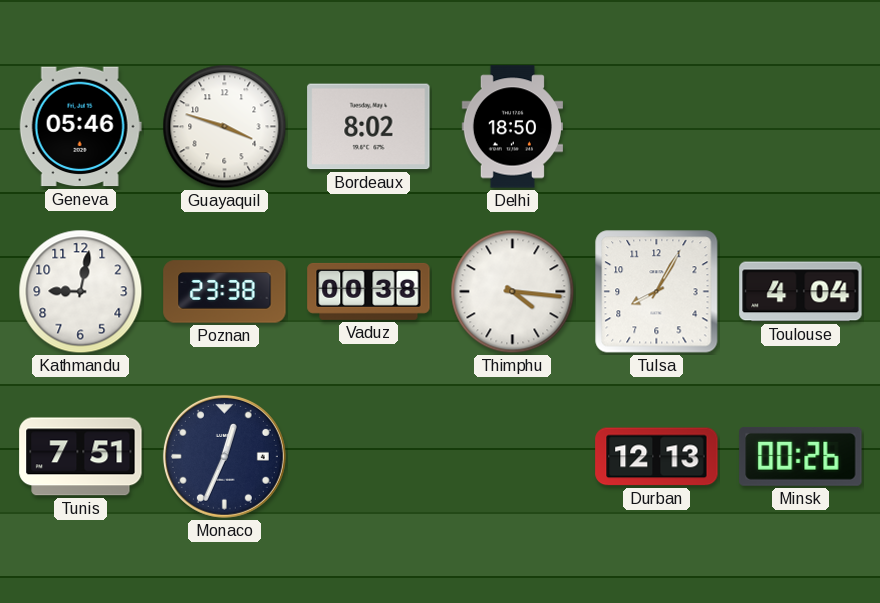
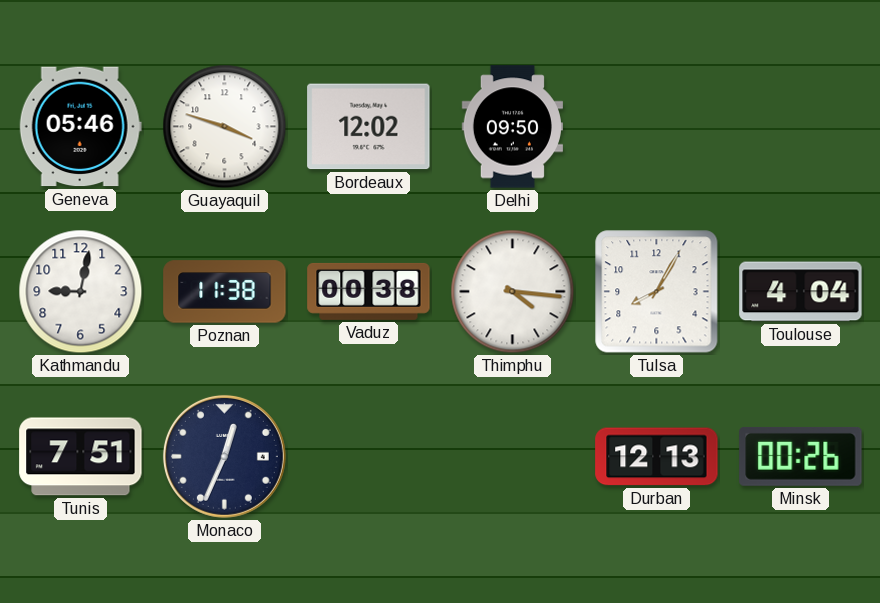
Bordeaux: 8:02 -> 12:02
Delhi: 18:50 -> 09:50
Poznan: 23:38 -> 11:38
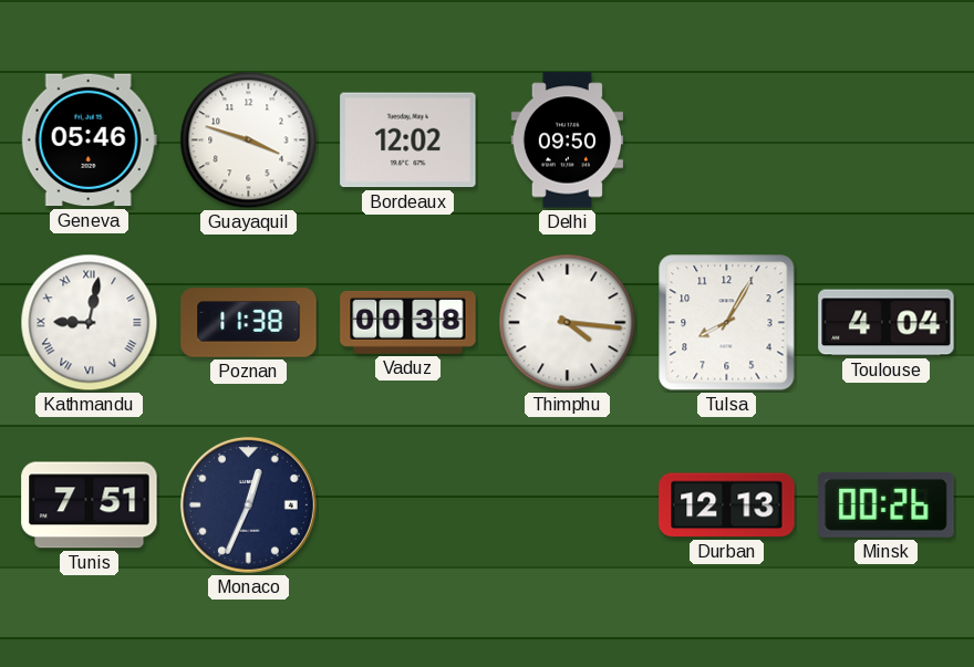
Kathmandu numerals: Arabic -> Roman
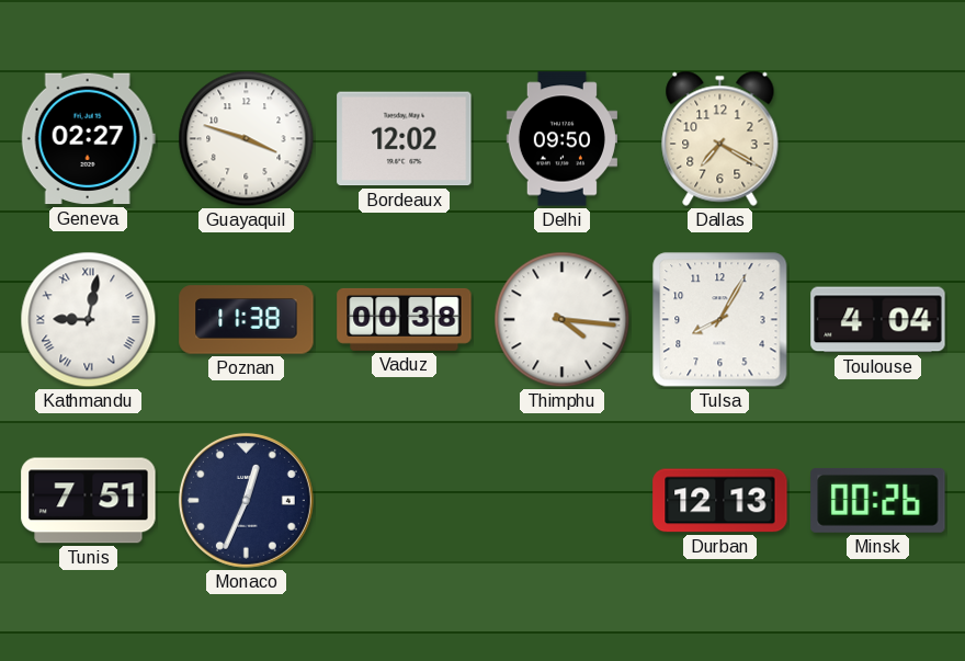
Geneva: 05:46 -> 02:27
Dallas: none -> 7:20
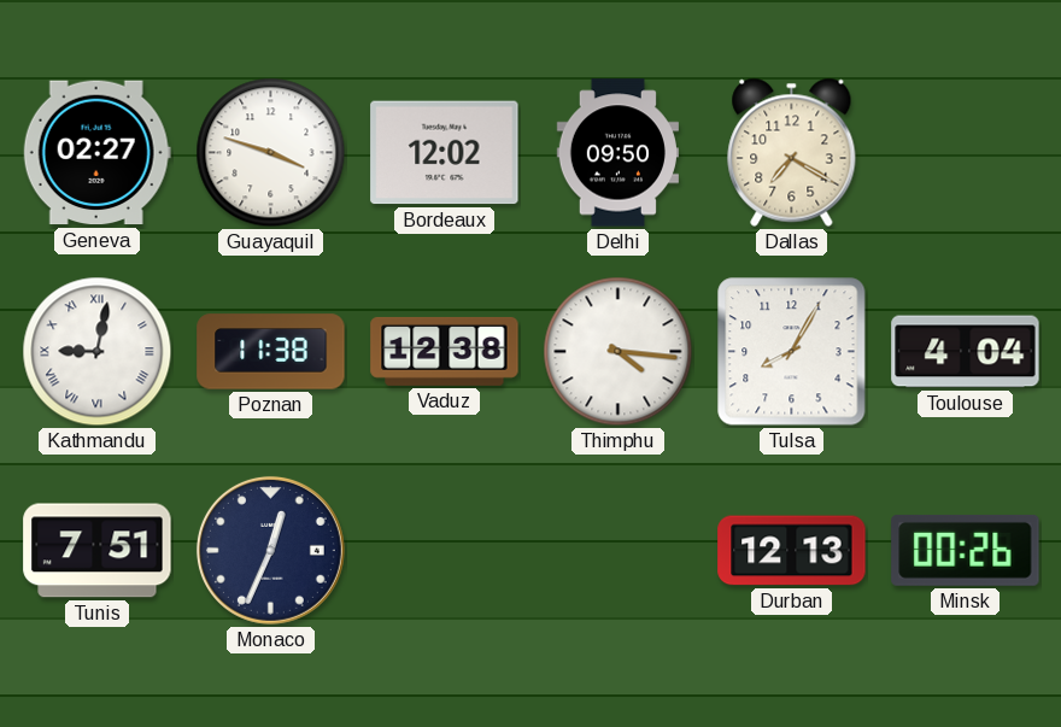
Vaduz: 00:38 -> 12:38
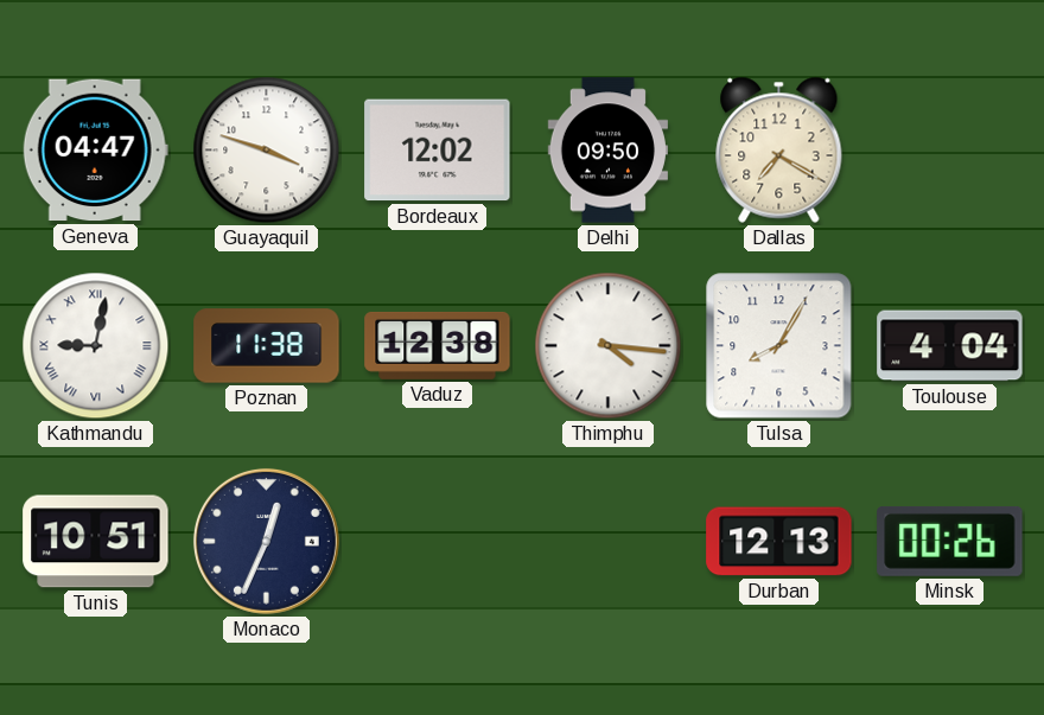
Geneva: 02:27 -> 04:47
Tunis: 7:51 -> 10:51
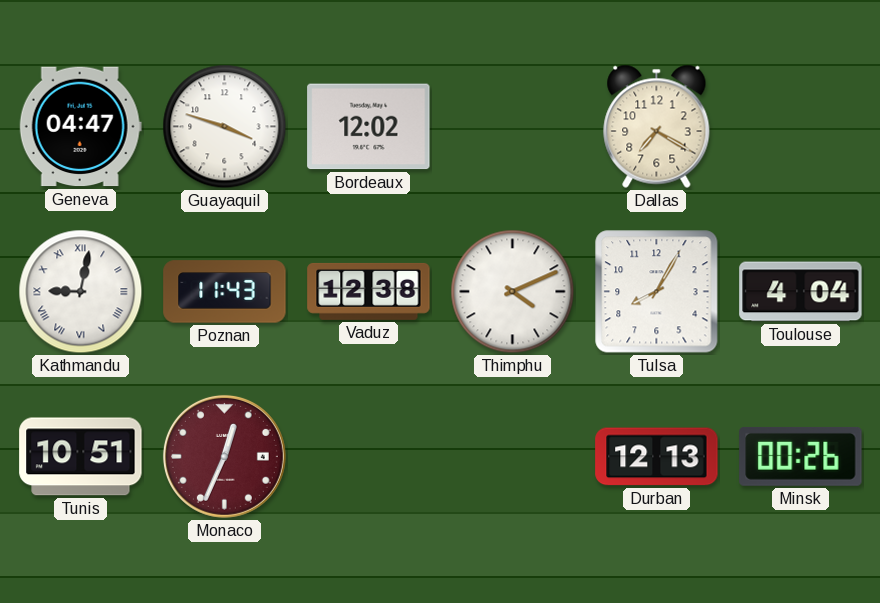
Delhi: 09:50 -> none
Poznan: 11:38 -> 11:43
Thimphu: 4:16 -> 4:11
Monaco dial: navy -> burgundy
